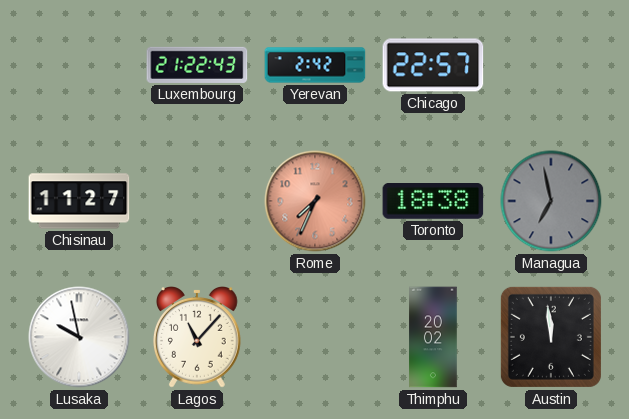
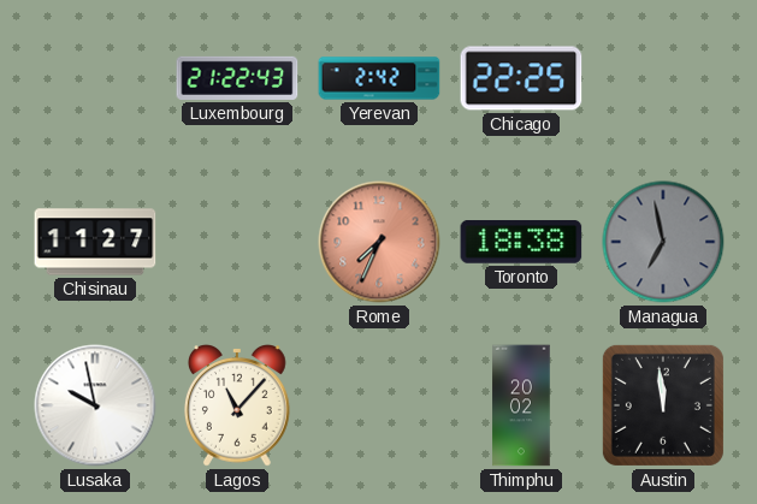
Chicago: 22:57 -> 22:25
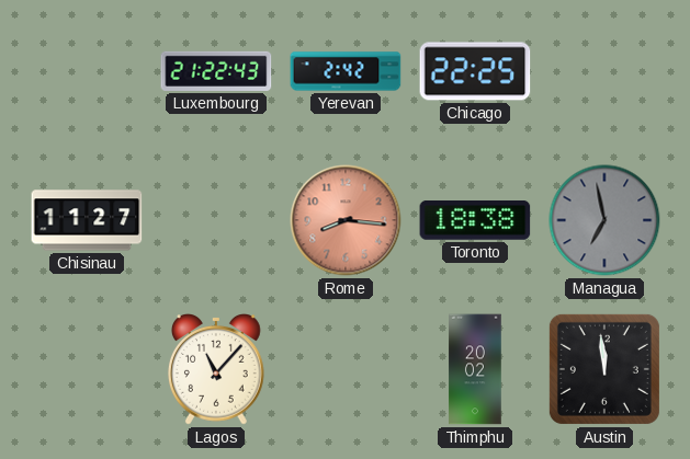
Rome: 7:34 -> 8:16
Lusaka: 9:58 -> none
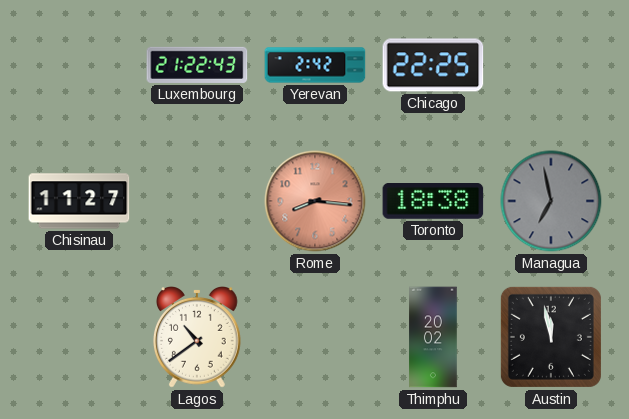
Lagos: 11:07 -> 10:39
Austin: 11:59 -> 11:58
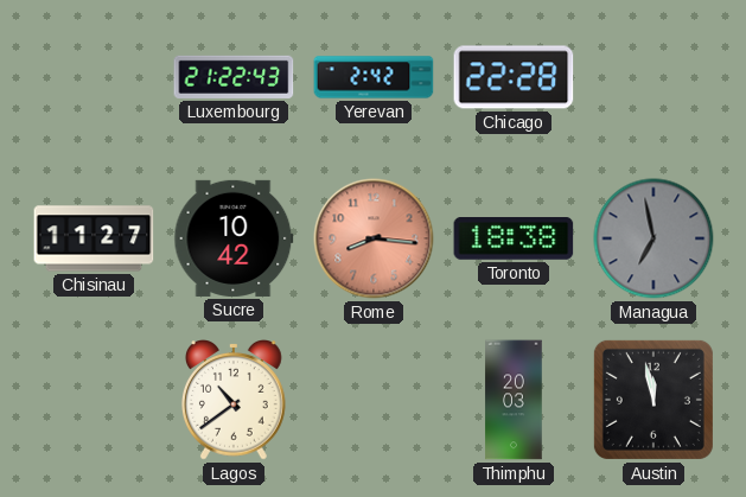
Chicago: 22:25 -> 22:28
Sucre: none -> 10:42
Thimphu: 20:02 -> 20:03
